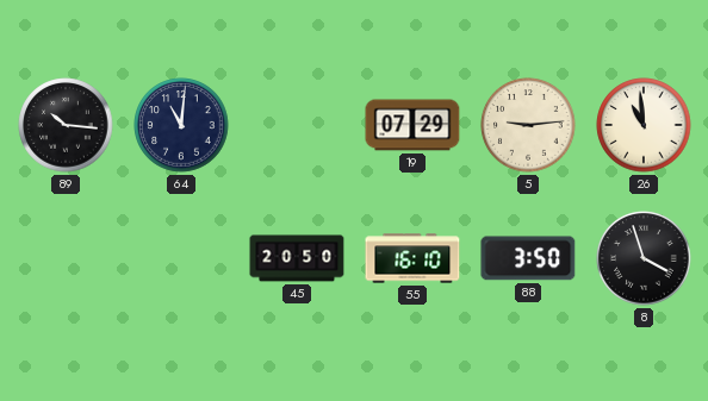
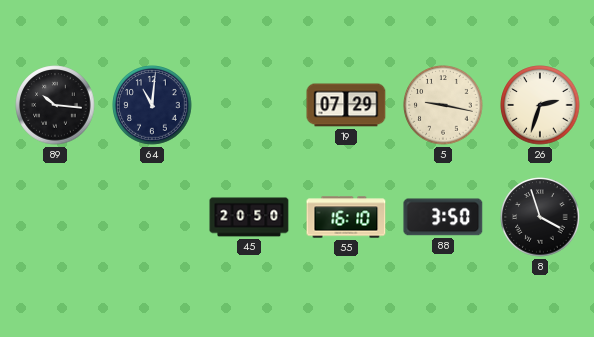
5: 9:14 -> 9:17
26: 10:59 -> 2:33
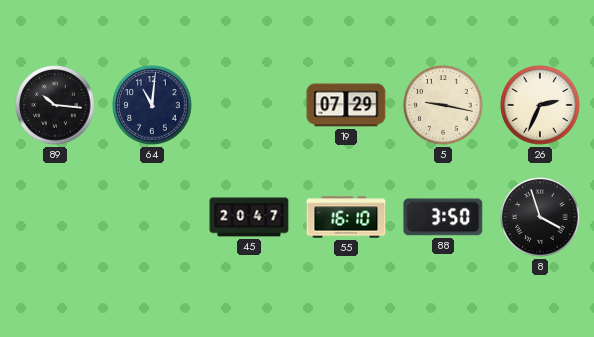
26: 2:33 -> 2:34
45: 20:50 -> 20:47
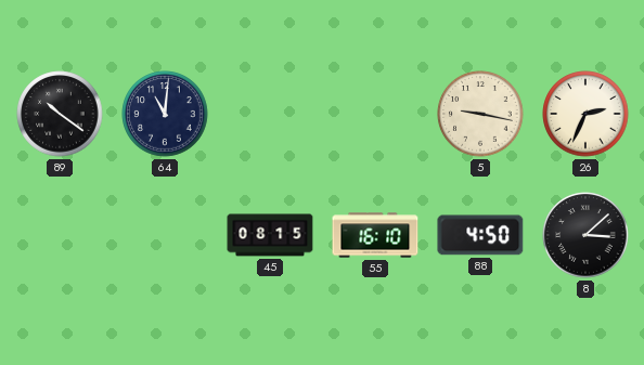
89: 10:16 -> 10:21
19: 07:29 -> none
45: 20:47 -> 08:15
88: 3:50 -> 4:50
8: 3:57 -> 3:08
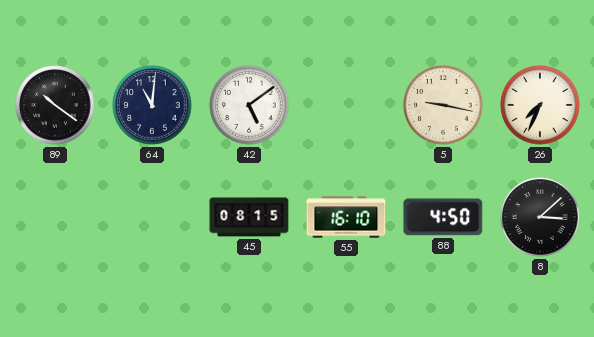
42: none -> 5:09
26: 2:34 -> 7:34
